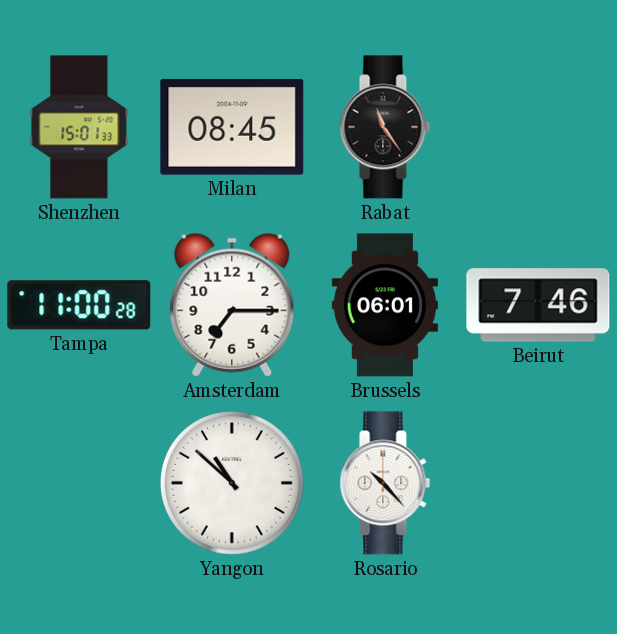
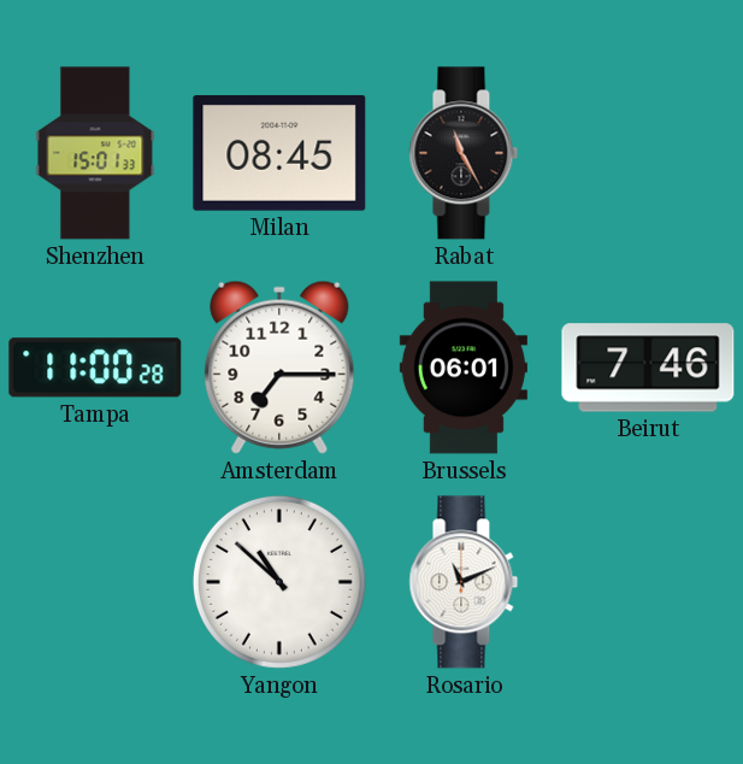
Rabat: 11:24 -> 11:25
Rosario: 10:23 -> 11:11
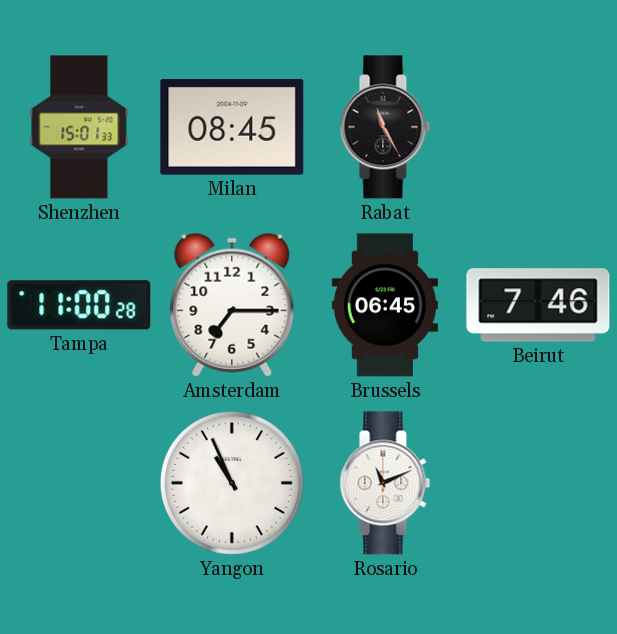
Brussels: 06:01 -> 06:45
Yangon: 10:52 -> 10:56
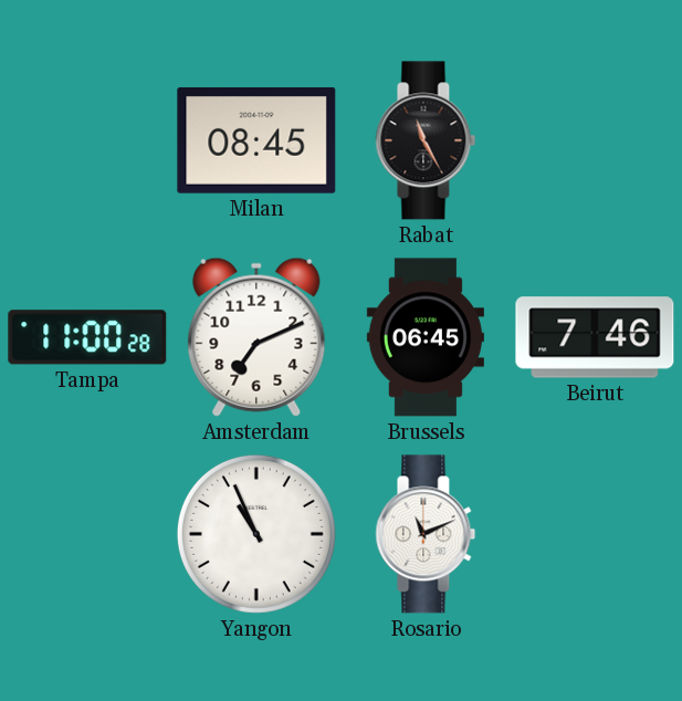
Shenzhen: 15:01 -> none
Amsterdam: 7:15 -> 7:11
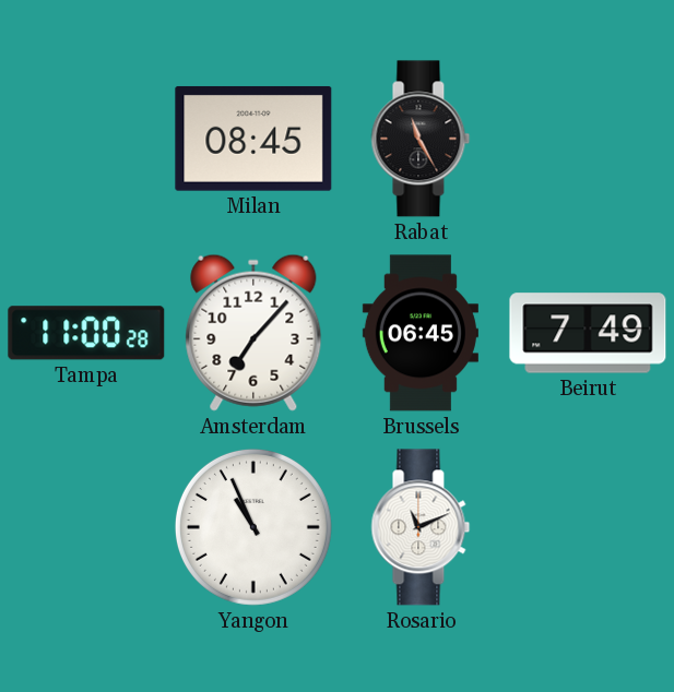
Amsterdam: 7:11 -> 7:07
Beirut: 7:46 -> 7:49
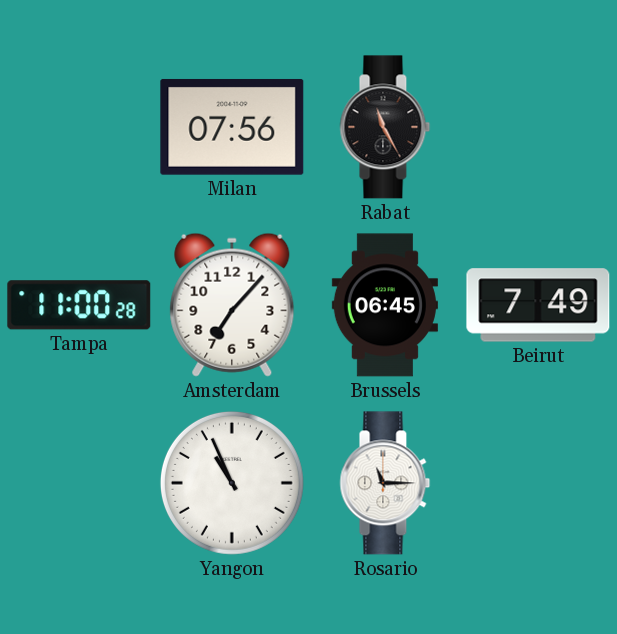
Milan: 08:45 -> 07:56
Rosario: 11:11 -> 11:15
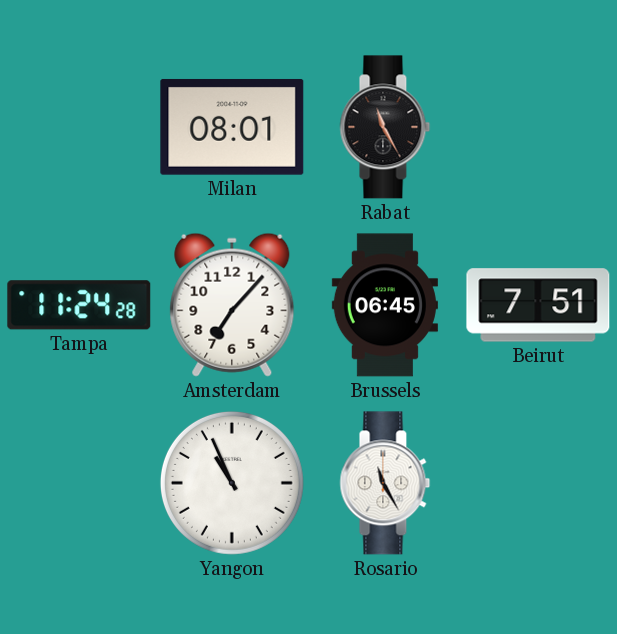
Milan: 07:56 -> 08:01
Tampa: 11:00 -> 11:24
Beirut: 7:49 -> 7:51
Rosario: 11:15 -> 11:25
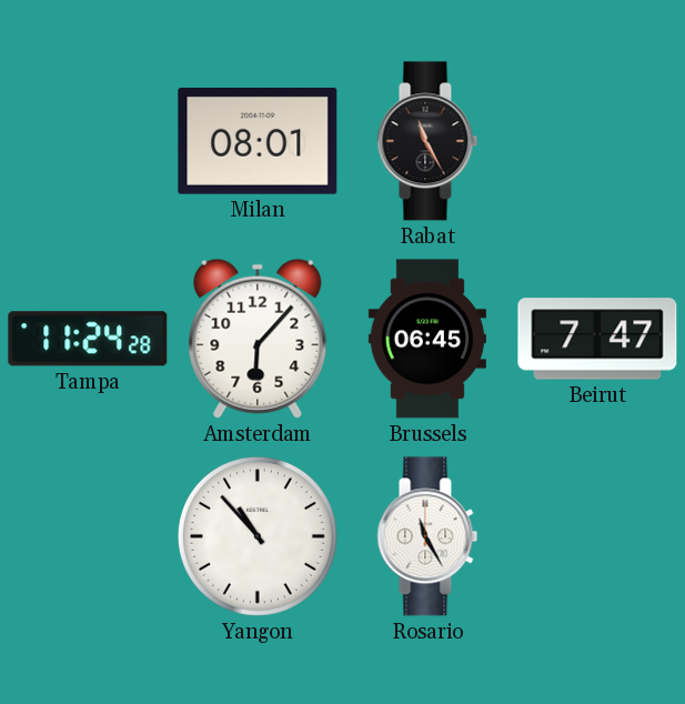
Amsterdam: 7:07 -> 6:07
Beirut: 7:51 -> 7:47
Yangon: 10:56 -> 10:53
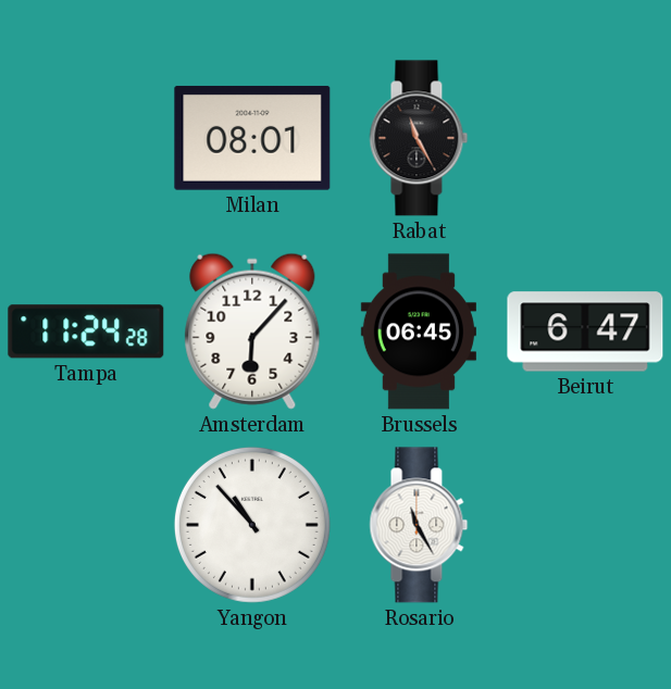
Beirut: 7:47 -> 6:47
